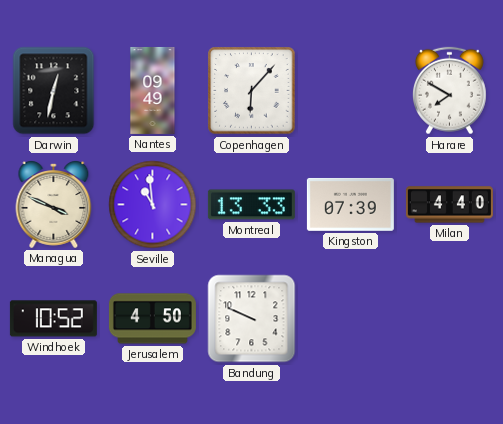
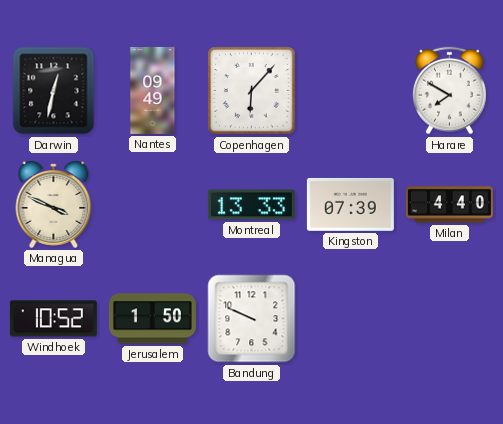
Seville: 10:59 -> none
Jerusalem: 4:50 -> 1:50
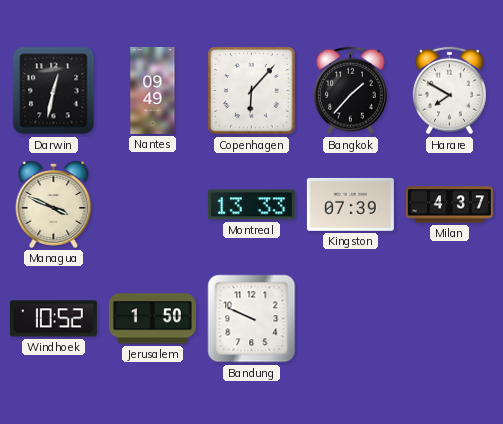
Bangkok: none -> 1:37
Milan: 4:40 -> 4:37
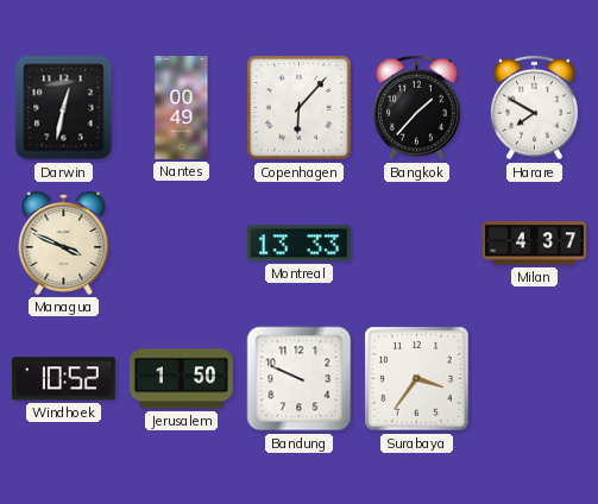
Nantes: 09:49 -> 00:49
Kingston: 07:39 -> none
Surabaya: none -> 3:36
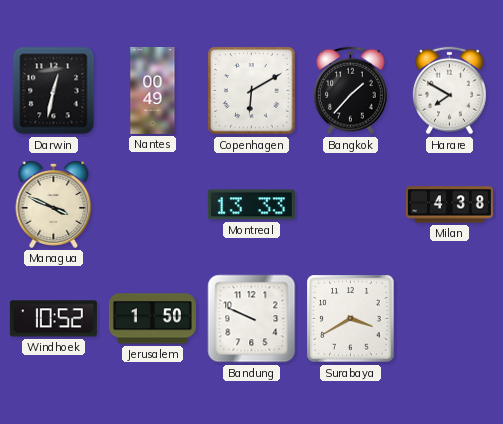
Copenhagen: 6:07 -> 6:10
Milan: 4:37 -> 4:38
Surabaya: 3:36 -> 3:40
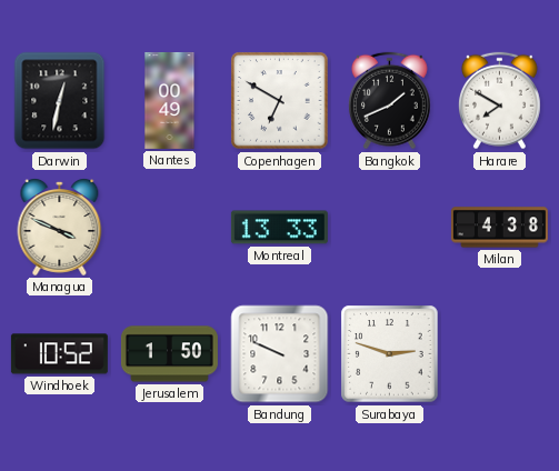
Copenhagen: 6:10 -> 6:50
Bangkok: 1:37 -> 1:41
Surabaya: 3:40 -> 2:48
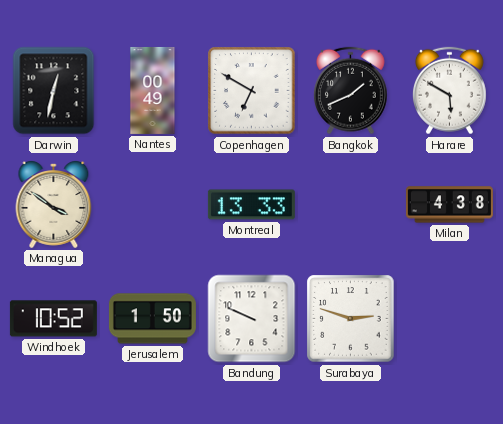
Harare: 7:50 -> 5:50
Managua: 3:49 -> 3:51
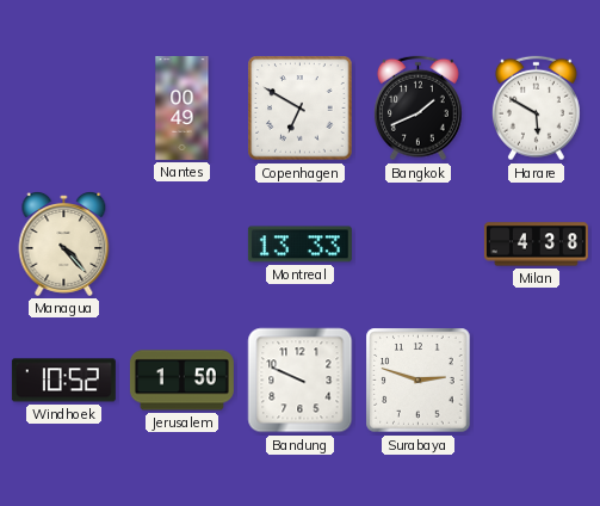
Darwin: 12:32 -> none
Managua: 3:51 -> 4:23
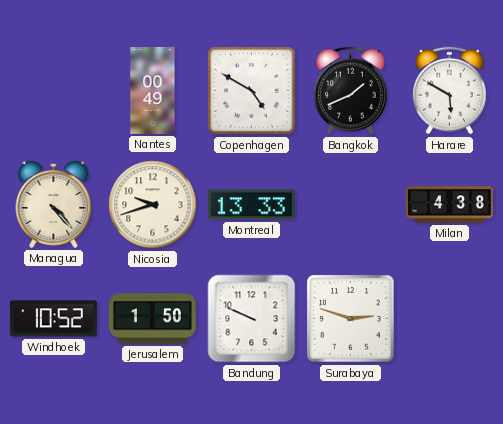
Copenhagen: 6:50 -> 4:50
Nicosia: none -> 9:42
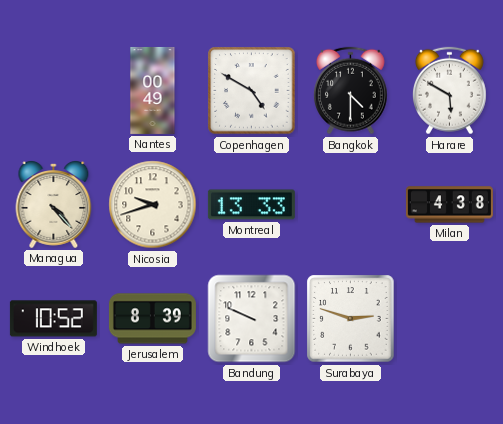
Bangkok: 1:41 -> 4:30
Jerusalem: 1:50 -> 8:39
